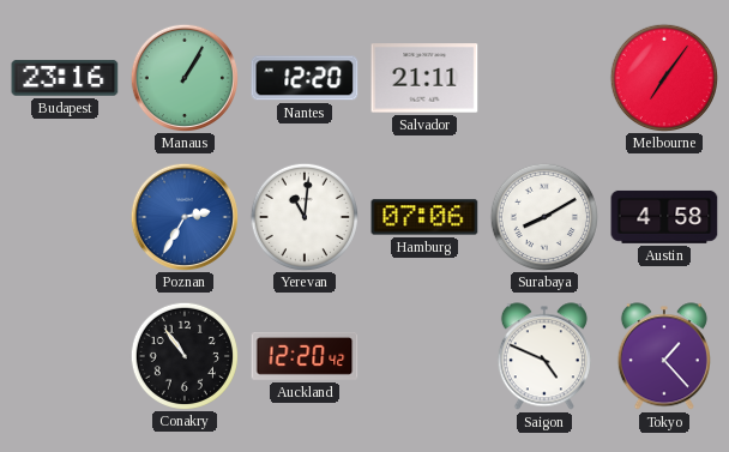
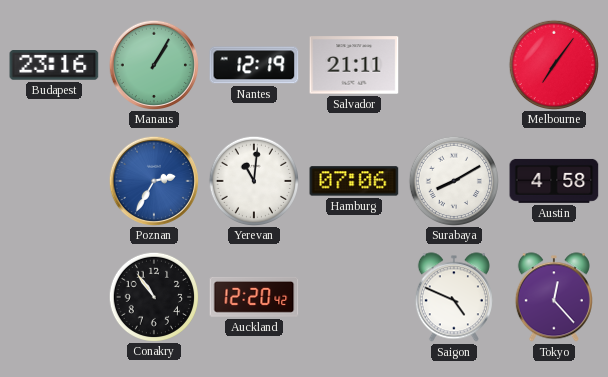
Nantes: 12:20 -> 12:19
Tokyo: 1:23 -> 12:23
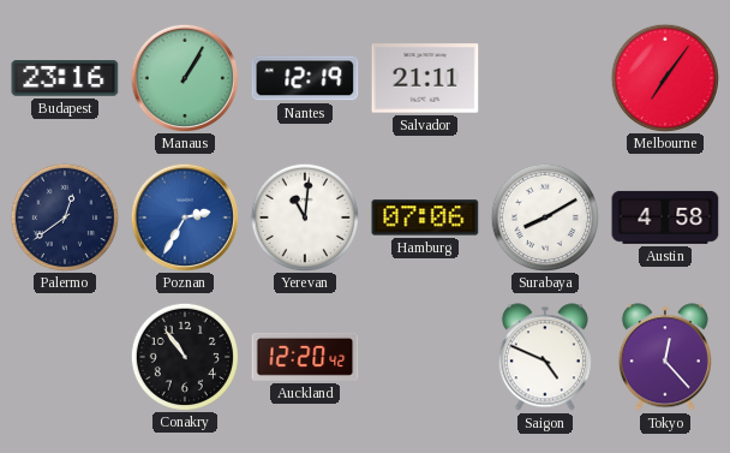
Palermo: none -> 12:39
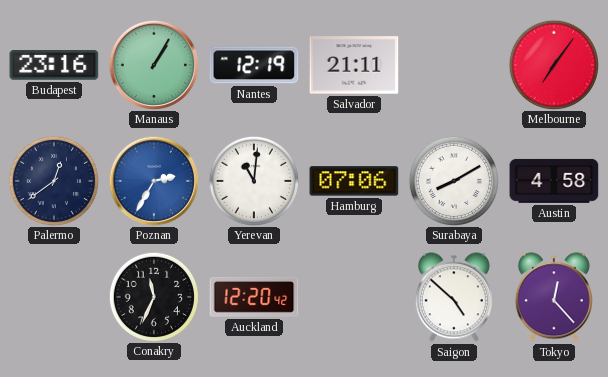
Conakry: 10:54 -> 11:34
Saigon: 4:49 -> 4:52
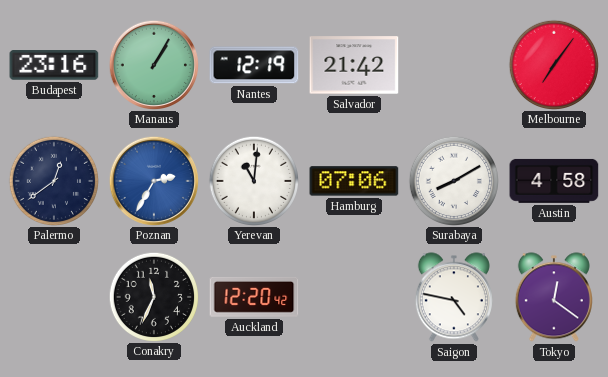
Salvador: 21:11 -> 21:42
Saigon: 4:52 -> 4:47
Tokyo: 12:23 -> 12:21
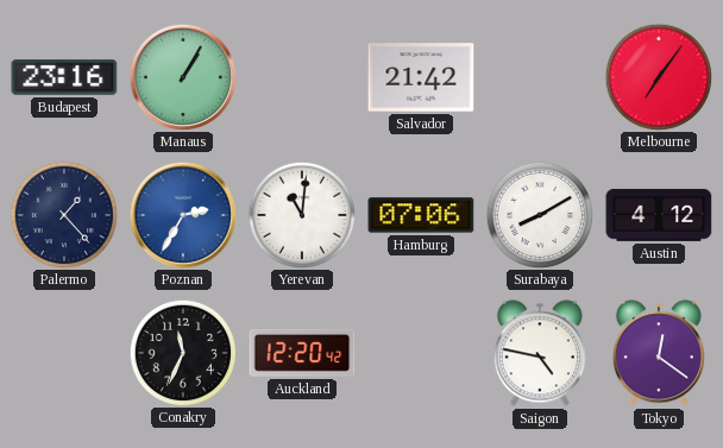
Nantes: 12:19 -> none
Palermo: 12:39 -> 1:23
Austin: 4:58 -> 4:12
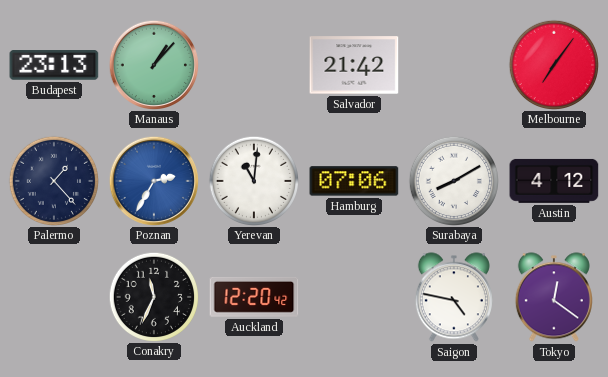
Budapest: 23:16 -> 23:13
Manaus: 1:05 -> 1:07
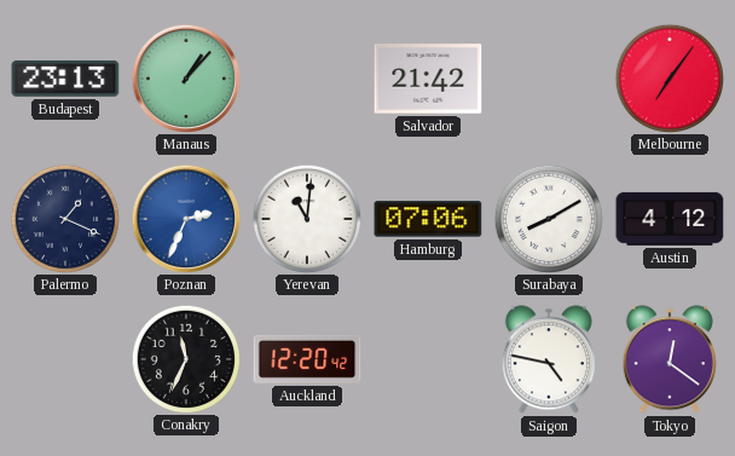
Palermo: 1:23 -> 1:19
Poznan: 2:35 -> 2:34
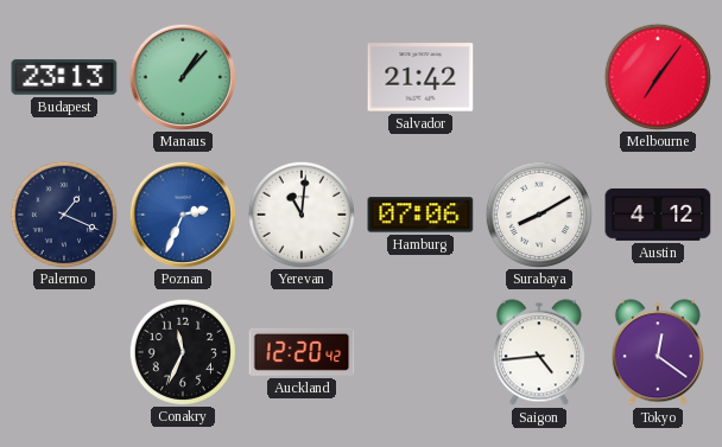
Saigon: 4:47 -> 4:44
